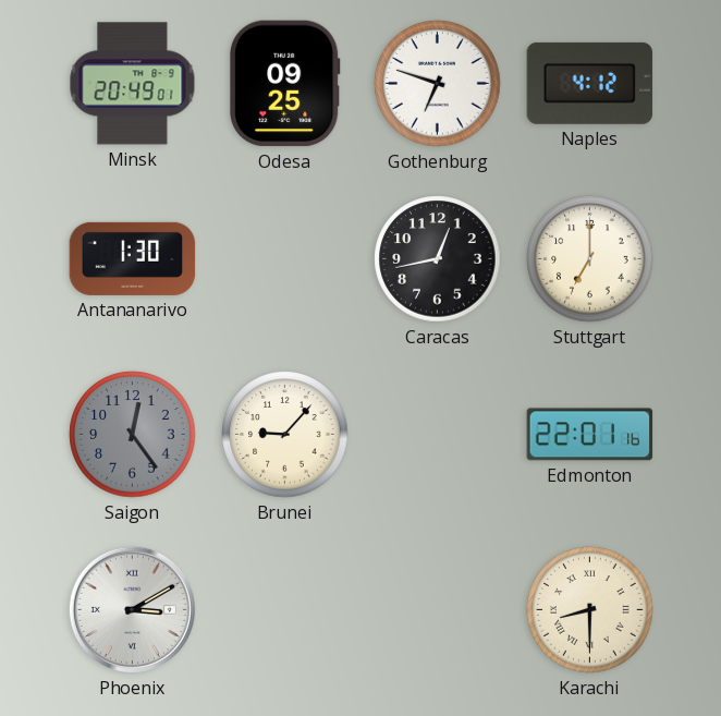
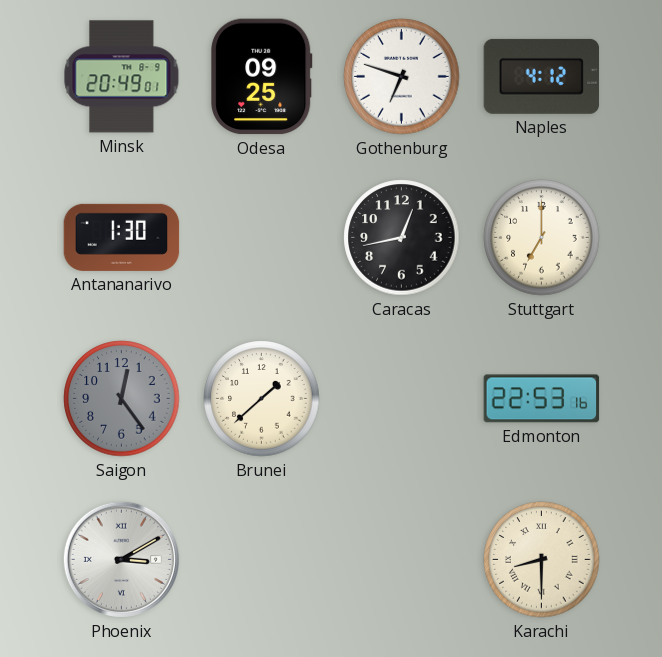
Brunei: 9:07 -> 1:38
Edmonton: 22:01 -> 22:53
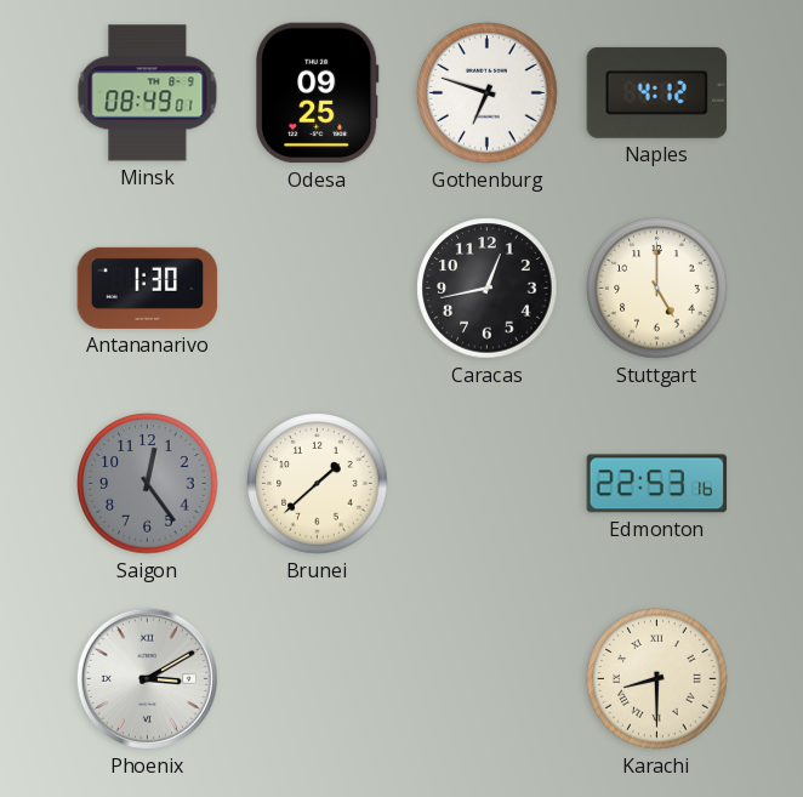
Minsk: 20:49 -> 08:49
Stuttgart: 7:00 -> 5:00
